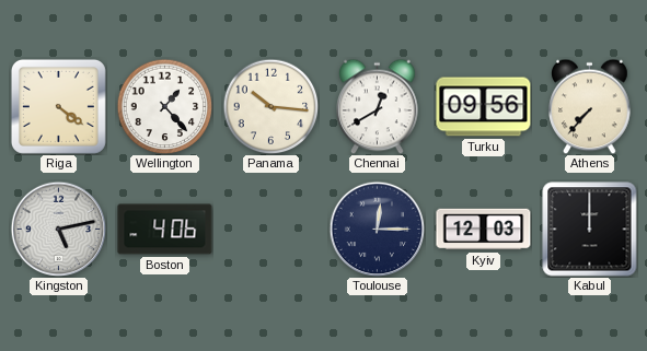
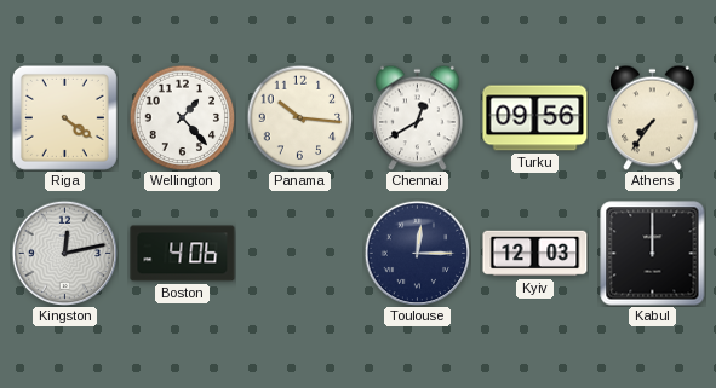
Athens: 7:37 -> 7:36
Kingston: 5:13 -> 12:13
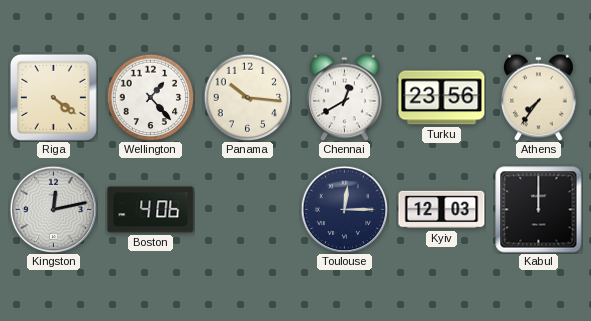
Turku: 09:56 -> 23:56
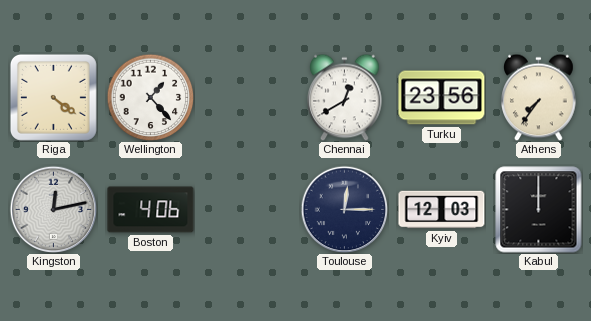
Panama: 10:16 -> none
